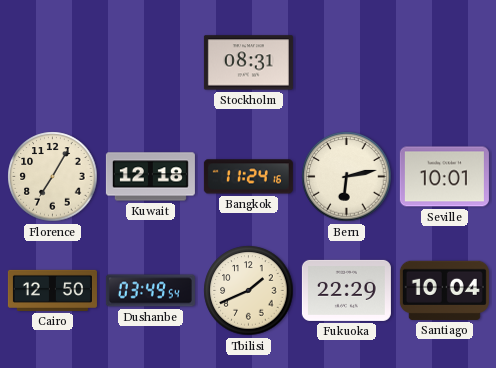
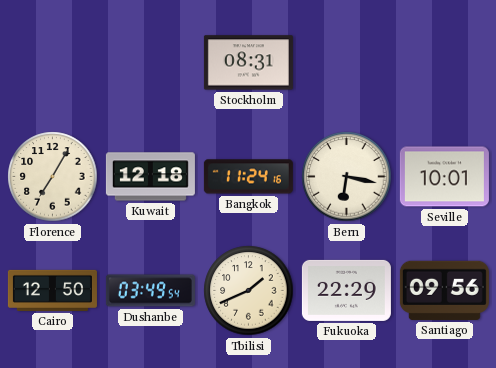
Bern: 6:13 -> 6:17
Santiago: 10:04 -> 09:56
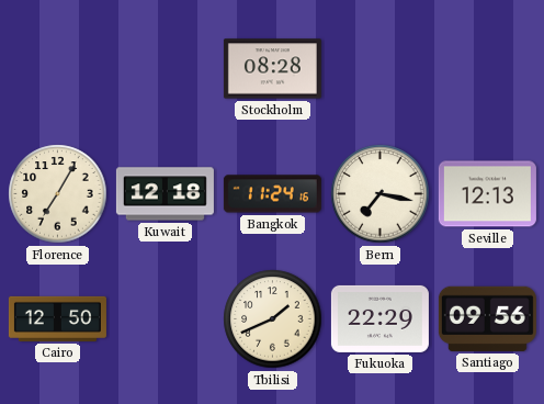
Stockholm: 08:31 -> 08:28
Bern: 6:17 -> 7:17
Seville: 10:01 -> 12:13
Dushanbe: 03:49 -> none
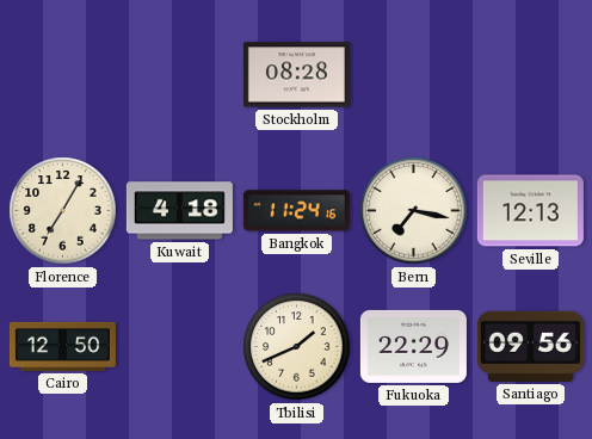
Kuwait: 12:18 -> 4:18
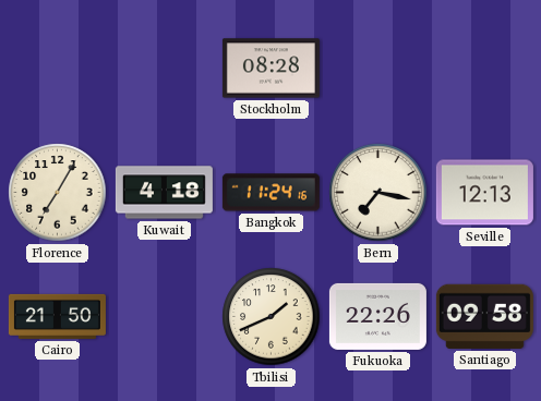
Cairo: 12:50 -> 21:50
Fukuoka: 22:29 -> 22:26
Santiago: 09:56 -> 09:58
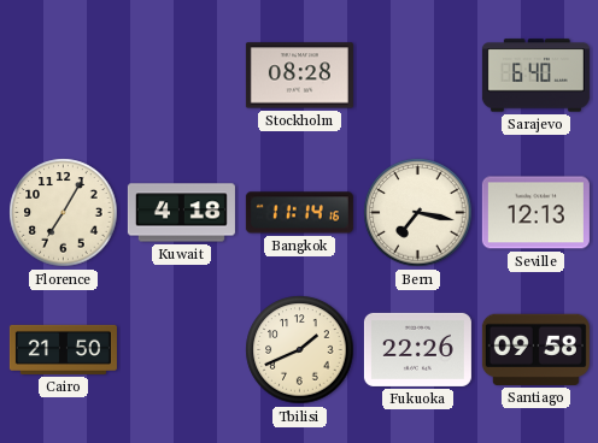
Sarajevo: none -> 6:40
Bangkok: 11:24 -> 11:14
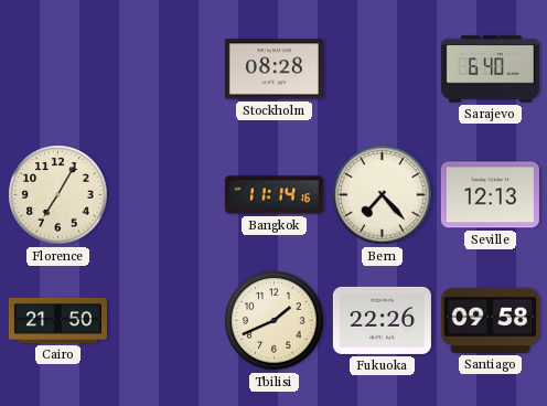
Kuwait: 4:18 -> none
Bern: 7:17 -> 7:23
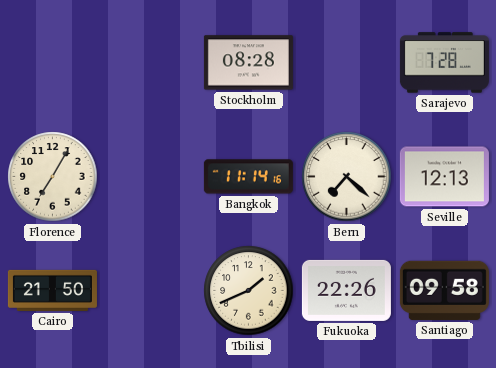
Sarajevo: 6:40 -> 7:28
Bern: 7:23 -> 7:22
